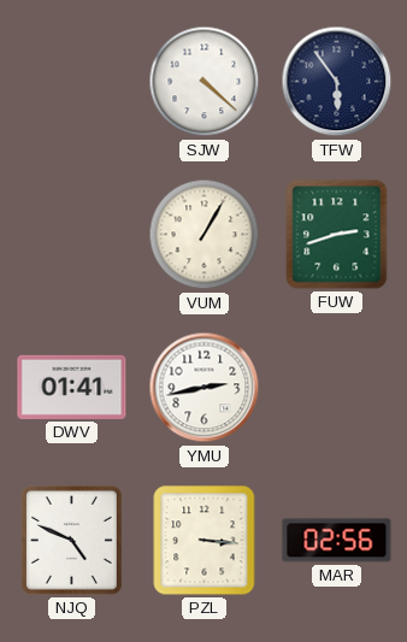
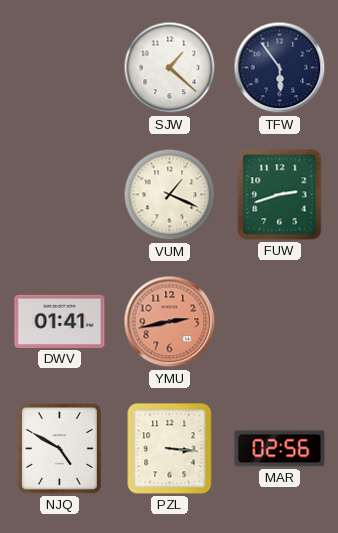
SJW: 4:22 -> 1:22
VUM: 1:05 -> 1:19
YMU dial: white -> salmon
NJQ: 4:49 -> 4:50
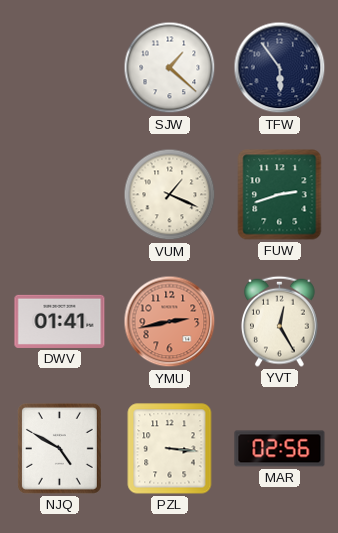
YVT: none -> 12:25
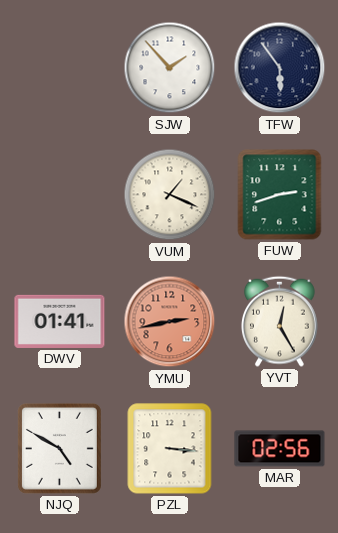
SJW: 1:22 -> 1:53
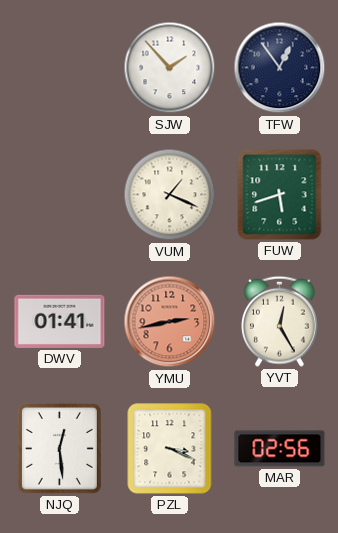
TFW: 5:54 -> 12:54
FUW: 2:42 -> 5:42
NJQ: 4:50 -> 12:29
PZL: 3:16 -> 3:19
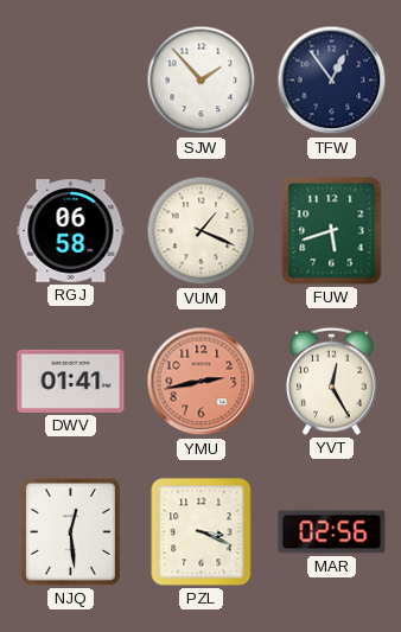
RGJ: none -> 06:58
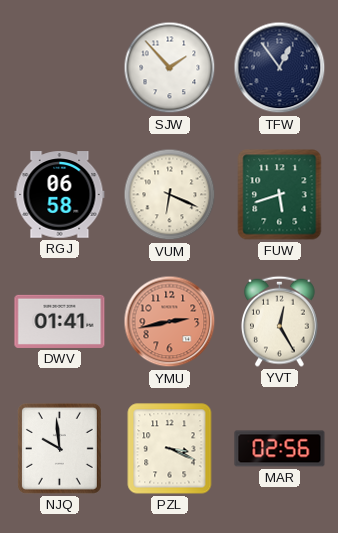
VUM: 1:19 -> 6:19
NJQ: 12:29 -> 9:59
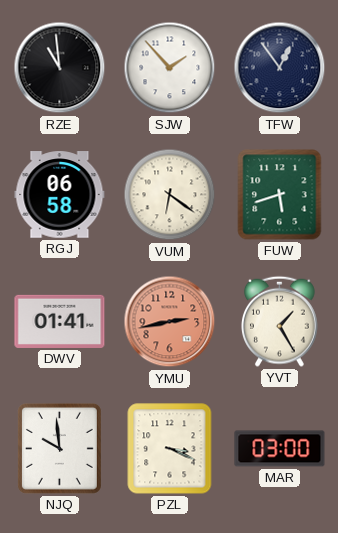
RZE: none -> 10:59
VUM: 6:19 -> 6:21
YVT: 12:25 -> 1:25
MAR: 02:56 -> 03:00
